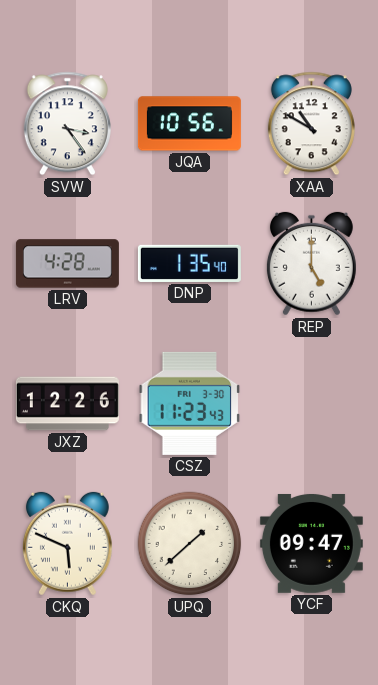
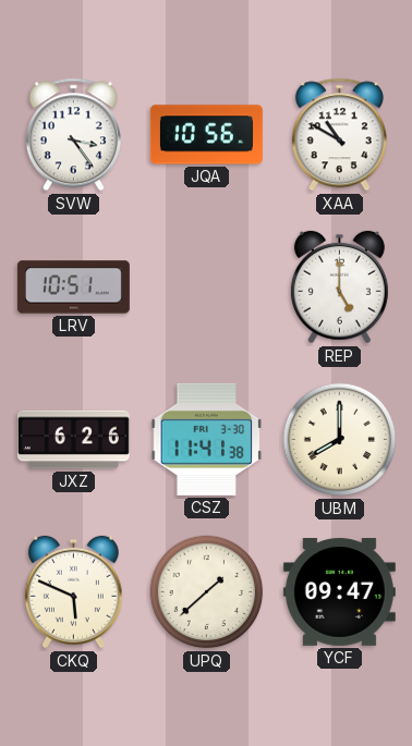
LRV: 4:28 -> 10:51
DNP: 1:35 -> none
JXZ: 12:26 -> 6:26
CSZ: 11:23 -> 11:41
UBM: none -> 8:00
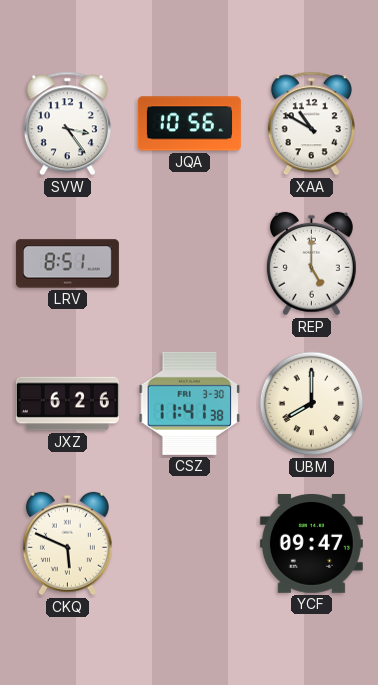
LRV: 10:51 -> 8:51
UPQ: 1:38 -> none
